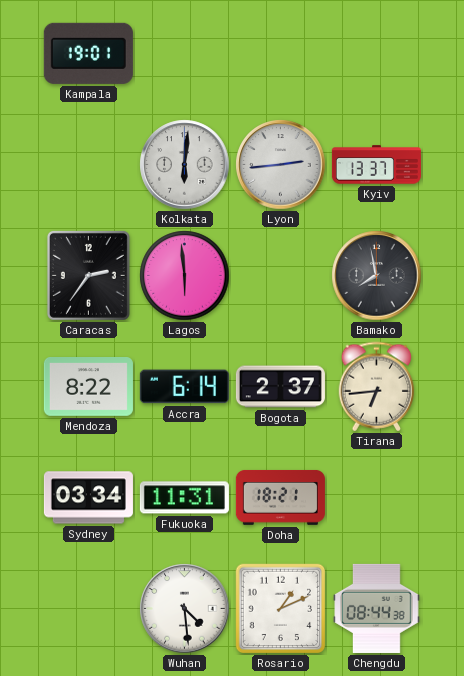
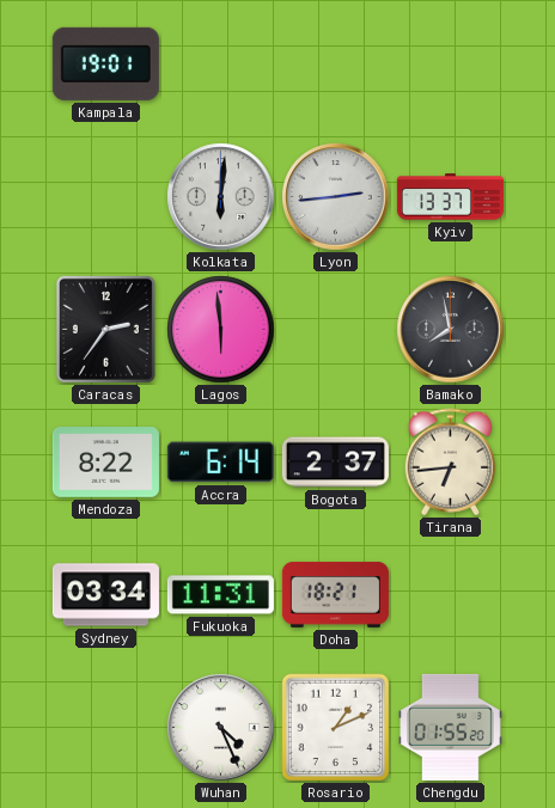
Wuhan: 4:29 -> 4:26
Chengdu: 08:44 -> 01:55
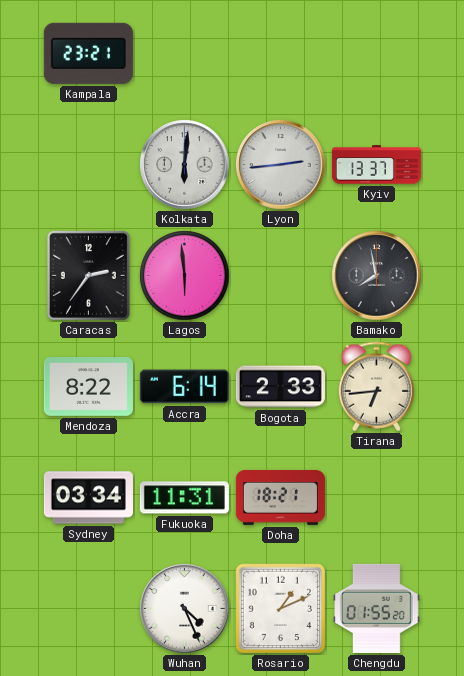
Kampala: 19:01 -> 23:21
Bogota: 2:37 -> 2:33
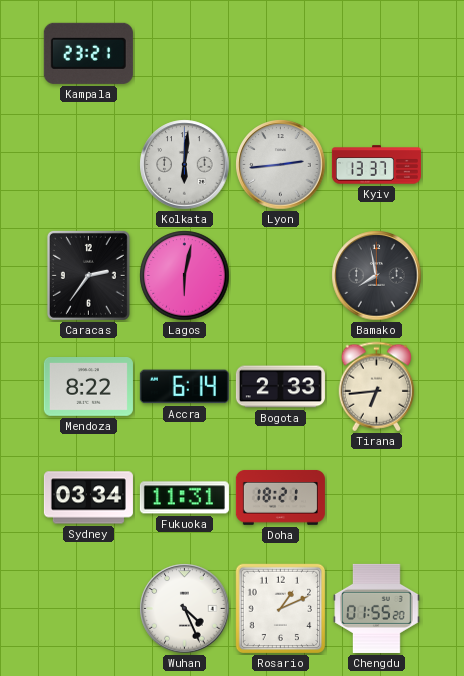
Lagos: 5:59 -> 6:02
